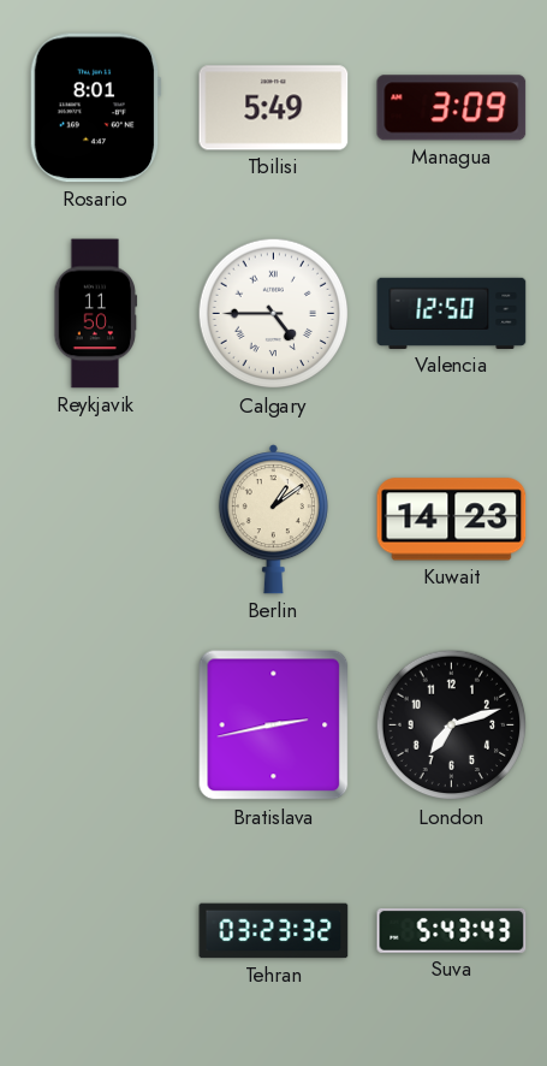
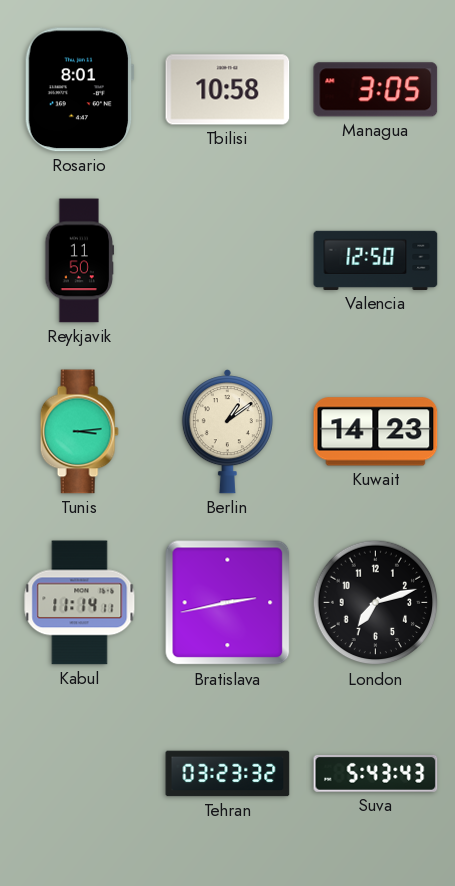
Tbilisi: 5:49 -> 10:58
Managua: 3:09 -> 3:05
Calgary: 4:45 -> none
Tunis: none -> 3:14
Kabul: none -> 11:14
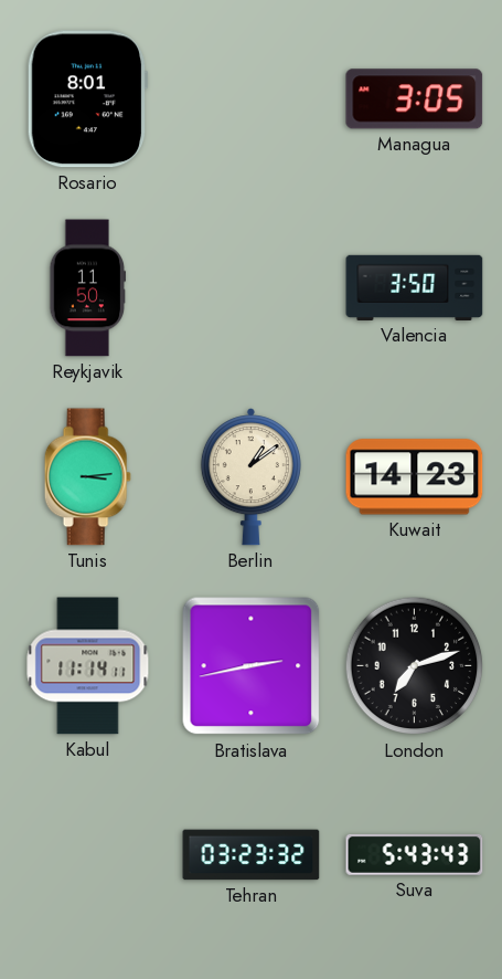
Tbilisi: 10:58 -> none
Valencia: 12:50 -> 3:50
